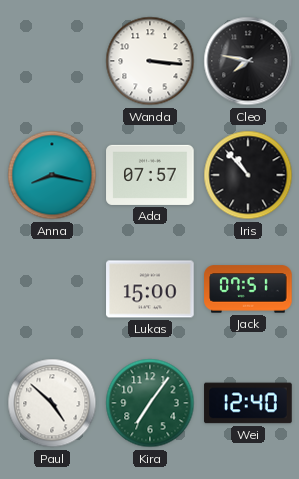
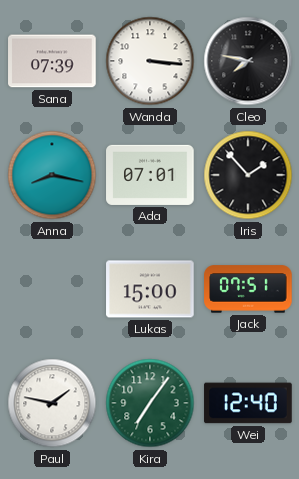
Sana: none -> 07:39
Ada: 07:57 -> 07:01
Iris: 10:53 -> 1:53
Paul: 4:52 -> 1:47
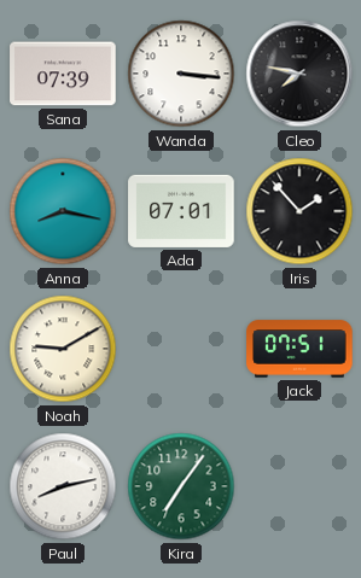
Noah: none -> 9:10
Lukas: 15:00 -> none
Paul: 1:47 -> 8:13
Wei: 12:40 -> none
